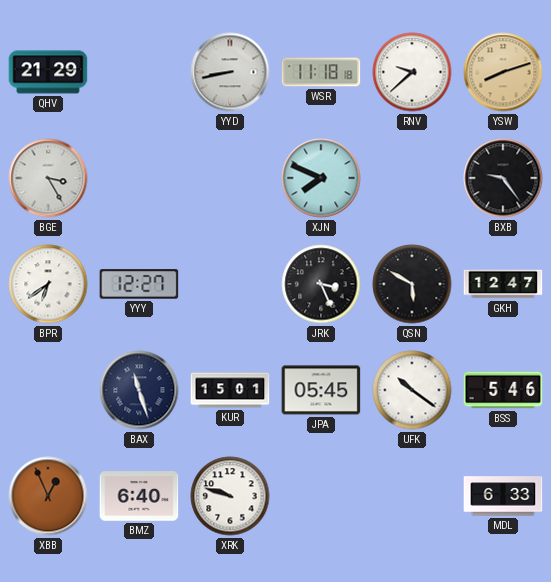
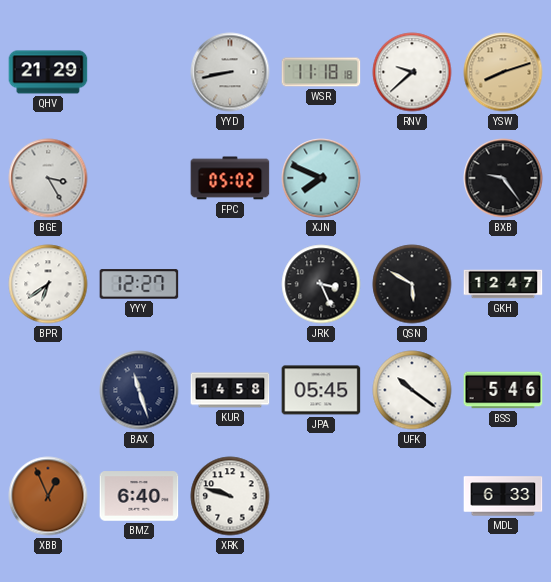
FPC: none -> 05:02
KUR: 15:01 -> 14:58
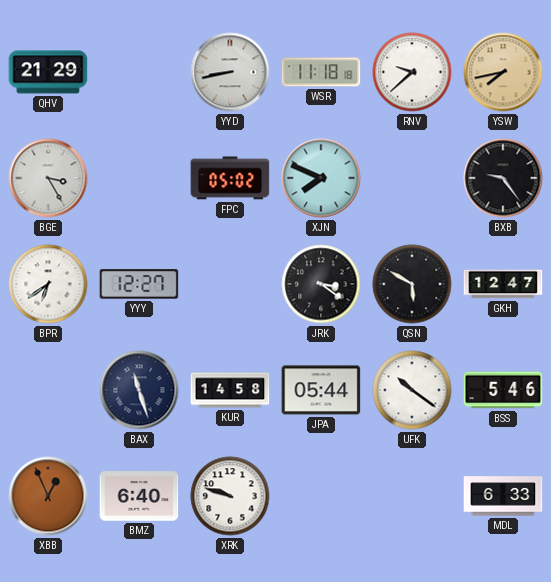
YSW: 8:12 -> 7:43
JRK: 3:26 -> 3:21
JPA: 05:45 -> 05:44
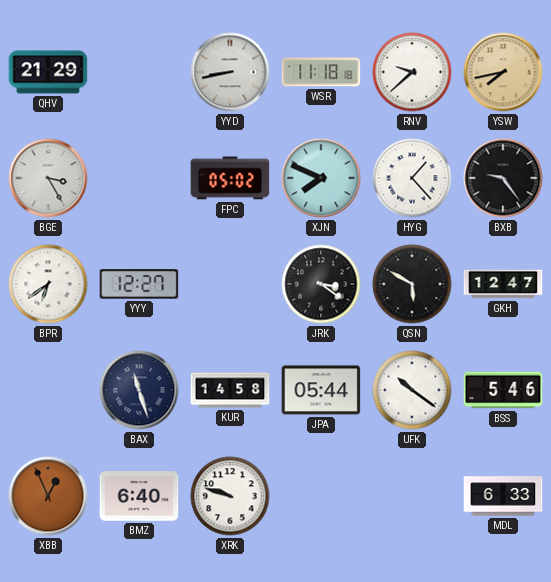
HYG: none -> 1:23
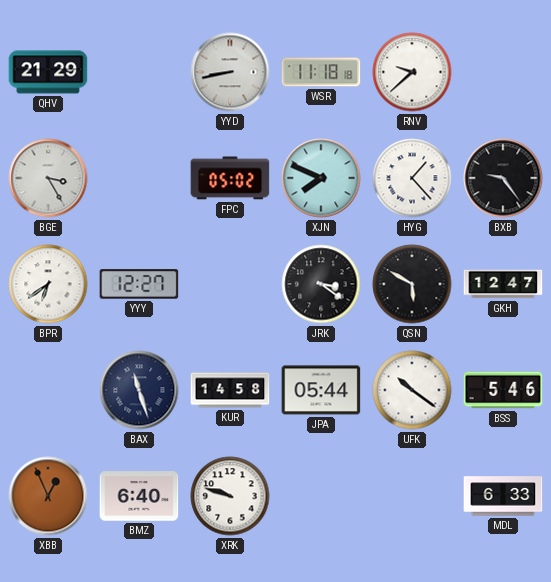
YSW: 7:43 -> none
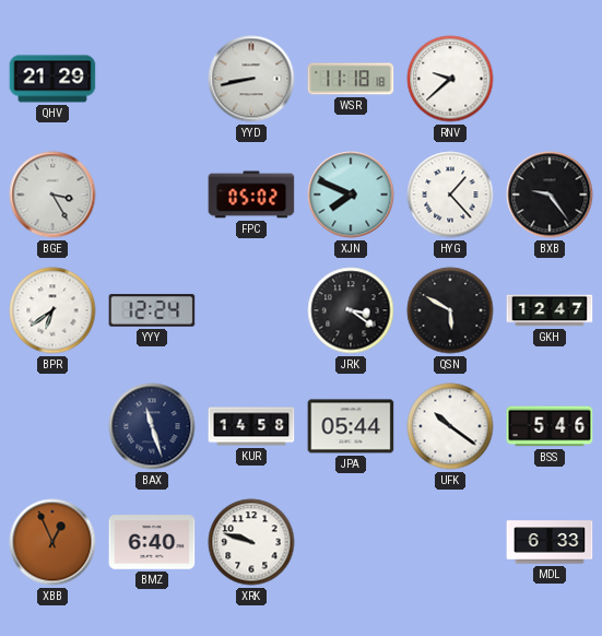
YYY: 12:27 -> 12:24
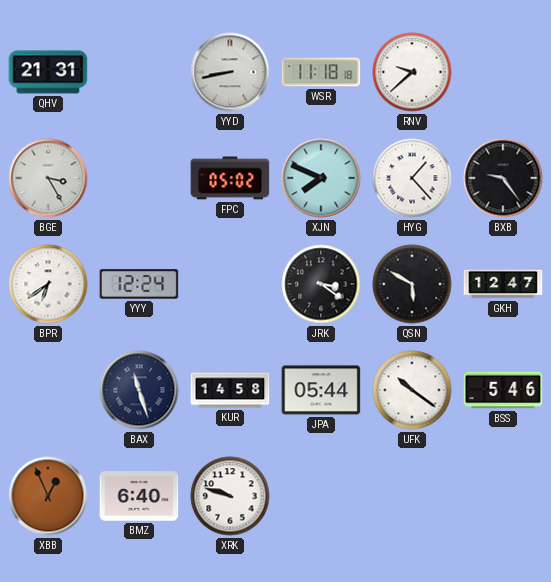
QHV: 21:29 -> 21:31
MDL: 6:33 -> none
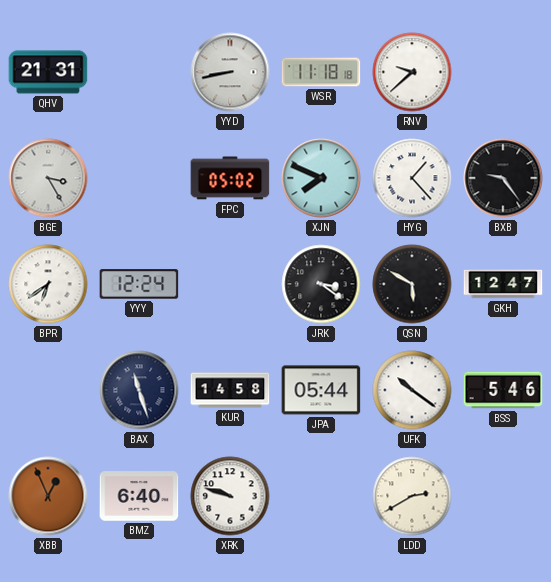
LDD: none -> 2:40
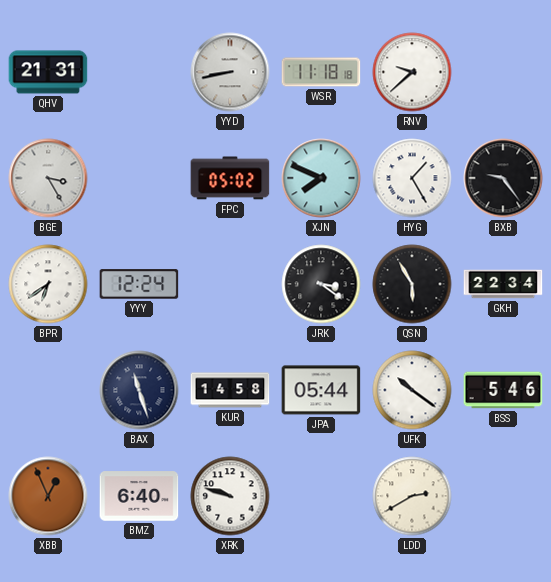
HYG: 1:23 -> 1:25
QSN: 5:50 -> 5:55
GKH: 12:47 -> 22:34
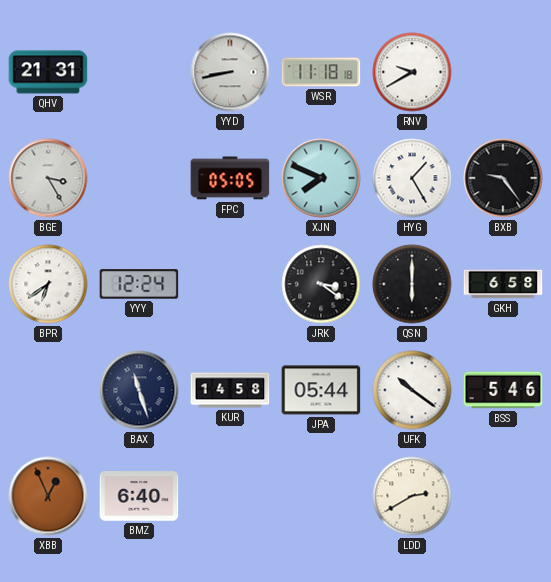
RNV: 9:38 -> 9:40
FPC: 05:02 -> 05:05
QSN: 5:55 -> 6:00
GKH: 22:34 -> 6:58
XRK: 9:48 -> none
